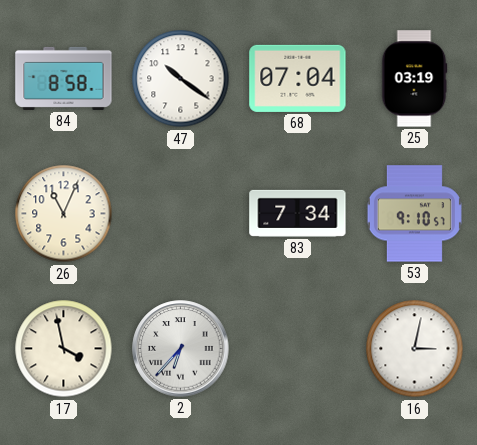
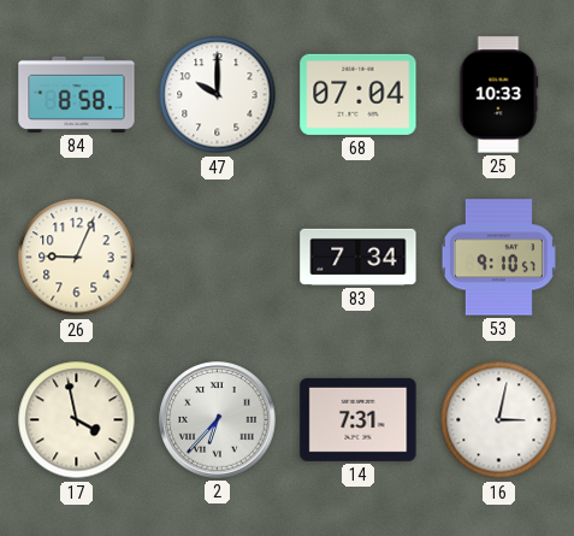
47: 10:21 -> 10:00
25: 03:19 -> 10:33
26: 11:04 -> 9:04
14: none -> 7:31
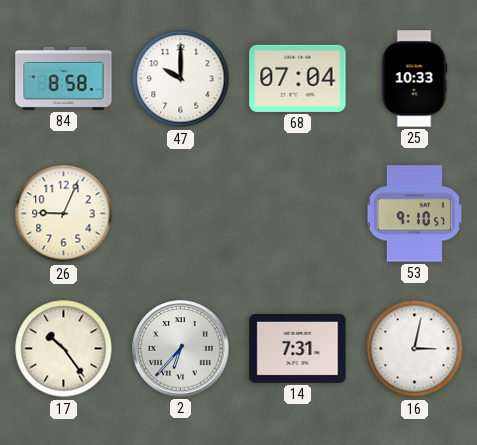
83: 7:34 -> none
17: 3:58 -> 10:24
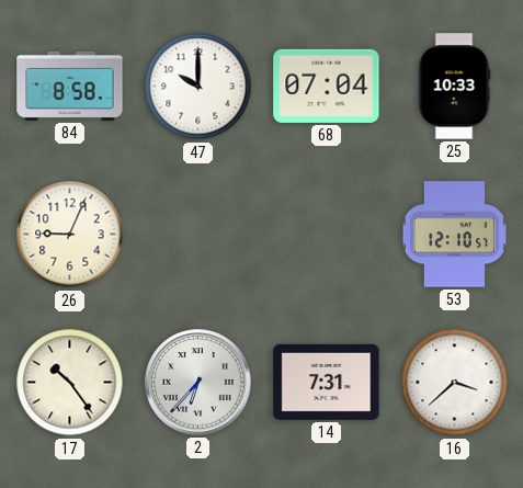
53: 9:10 -> 12:10
16: 3:02 -> 3:38
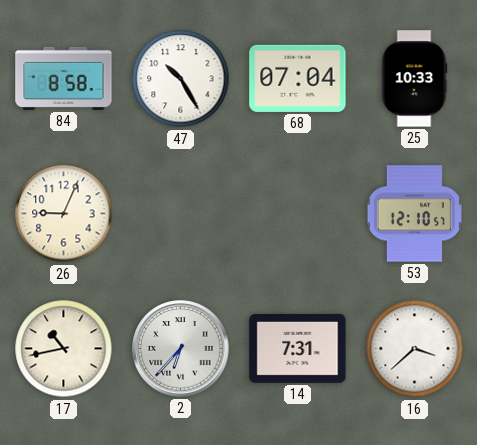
47: 10:00 -> 10:25
17: 10:24 -> 10:43
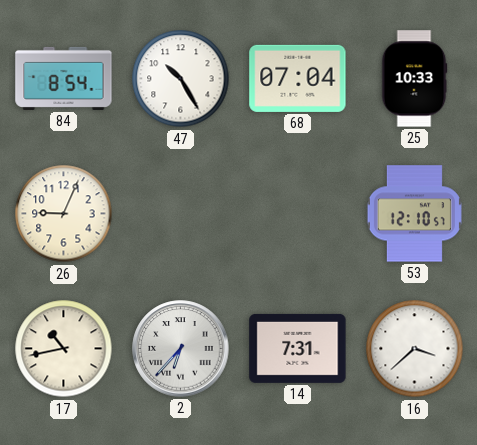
84: 8:58 -> 8:54
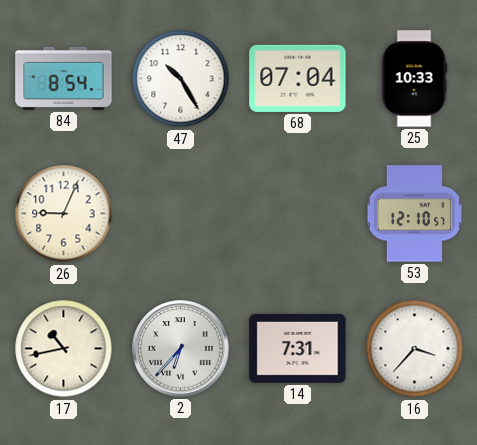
16: 3:38 -> 3:37
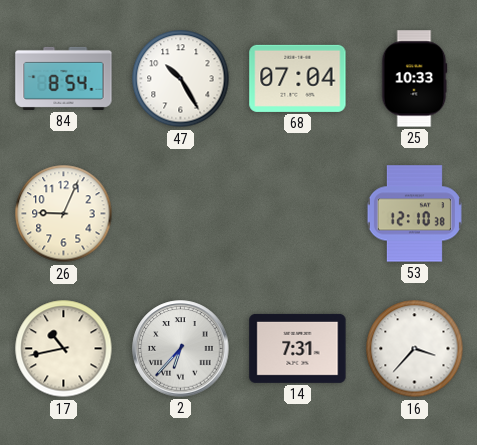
53: 12:10:57 -> 12:10:38
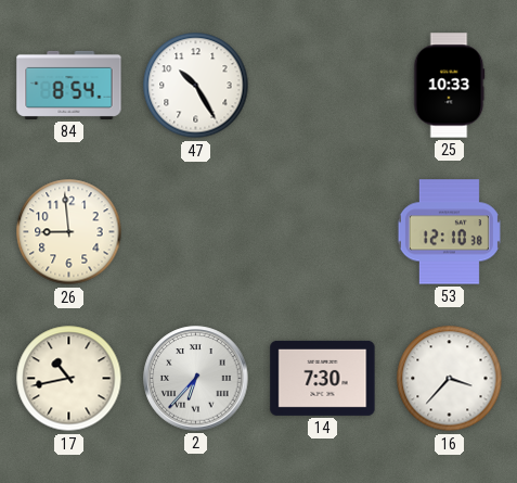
68: 07:04 -> none
26: 9:04 -> 8:59
14: 7:31 -> 7:30
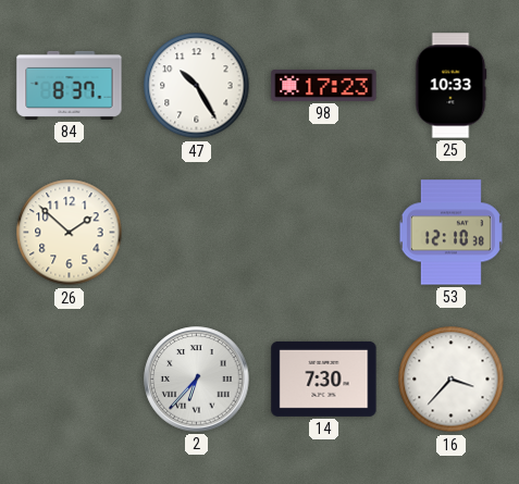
84: 8:54 -> 8:37
98: none -> 17:23
26: 8:59 -> 1:52
17: 10:43 -> none
